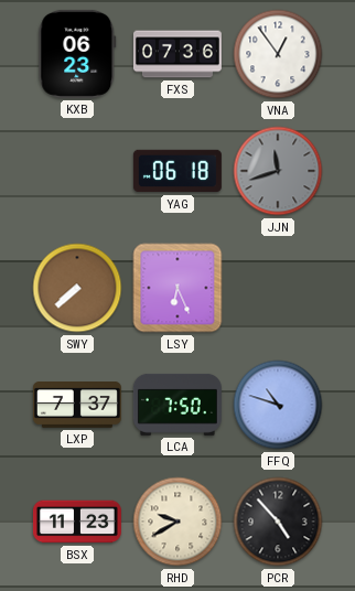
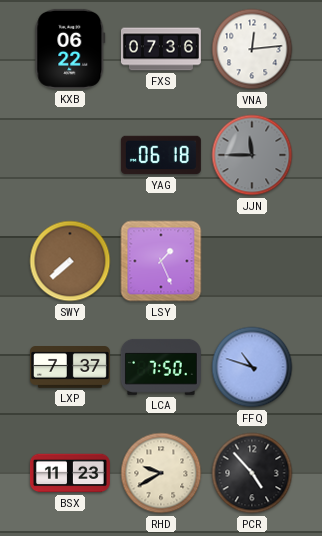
KXB: 06:23 -> 06:22
VNA: 12:54 -> 12:14
JJN: 11:42 -> 11:45
LSY: 6:26 -> 1:26
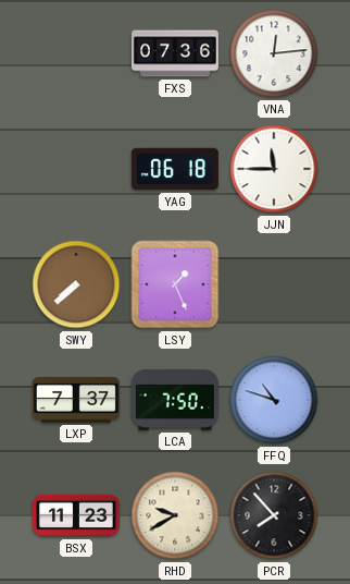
KXB: 06:22 -> none
JJN dial: grey -> white
PCR: 4:53 -> 7:53
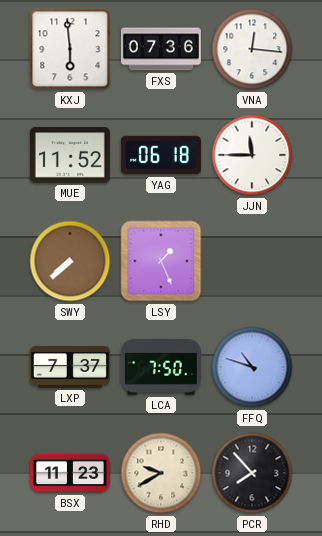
KXJ: none -> 5:59
VNA: 12:14 -> 12:16
MUE: none -> 11:52
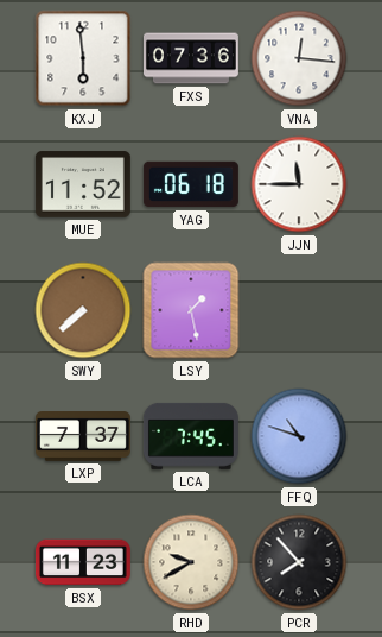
LSY: 1:26 -> 1:28
LCA: 7:50 -> 7:45
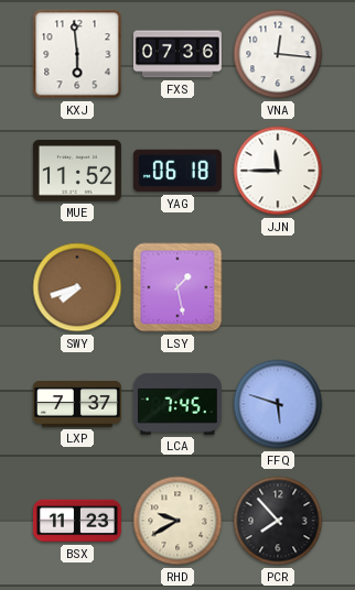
SWY: 7:38 -> 7:42
FFQ: 10:48 -> 5:48
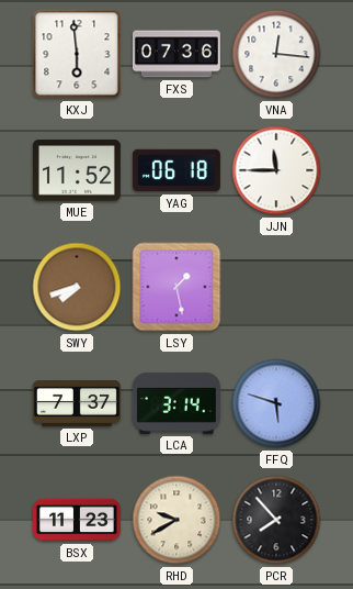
LCA: 7:45 -> 3:14
